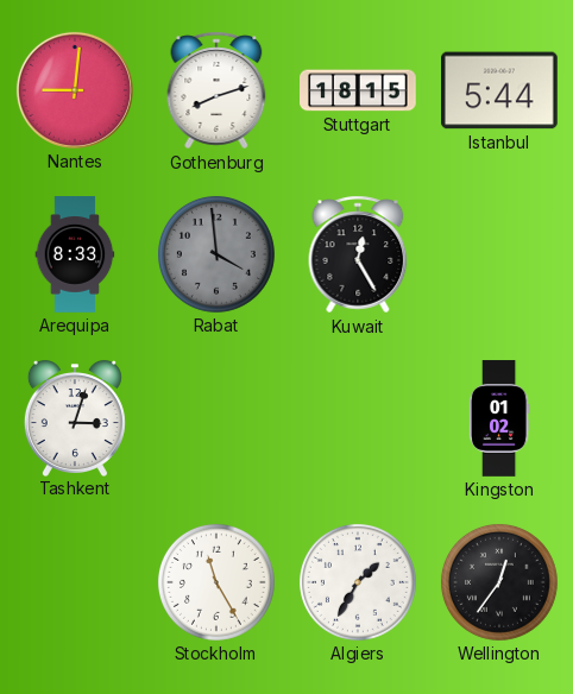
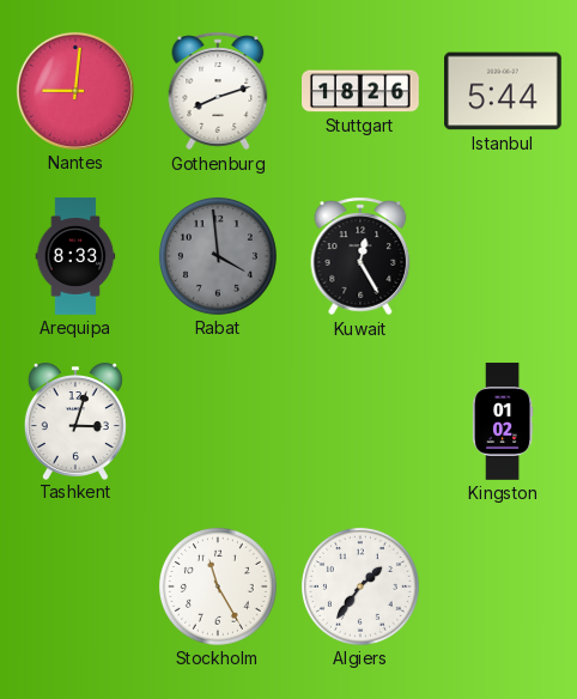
Stuttgart: 18:15 -> 18:26
Algiers: 1:35 -> 1:36
Wellington: 12:36 -> none
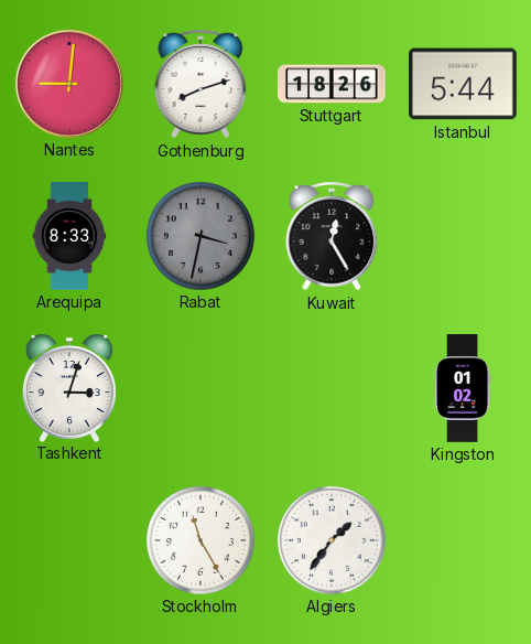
Rabat: 3:59 -> 3:32
